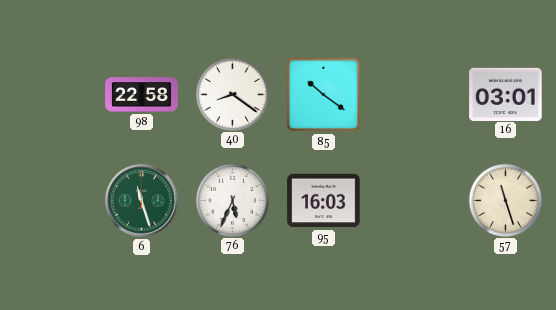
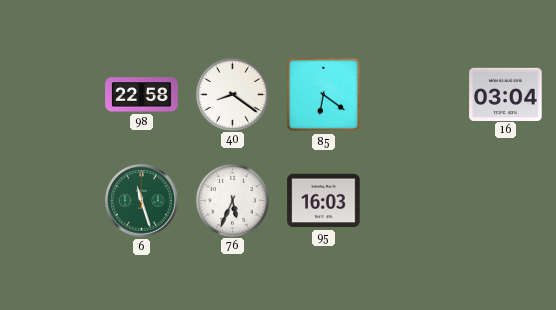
85: 10:21 -> 6:21
16: 03:01 -> 03:04
57: 11:27 -> none
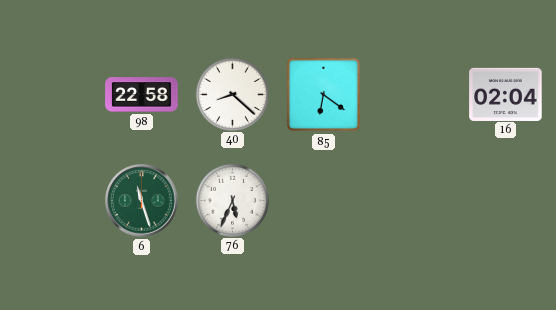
40: 8:21 -> 8:22
16: 03:04 -> 02:04
95: 16:03 -> none
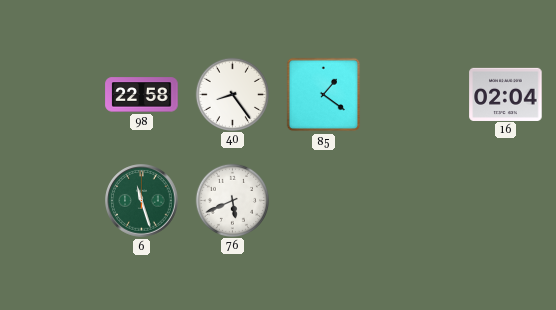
40: 8:22 -> 8:24
85: 6:21 -> 1:21
76: 5:34 -> 5:41
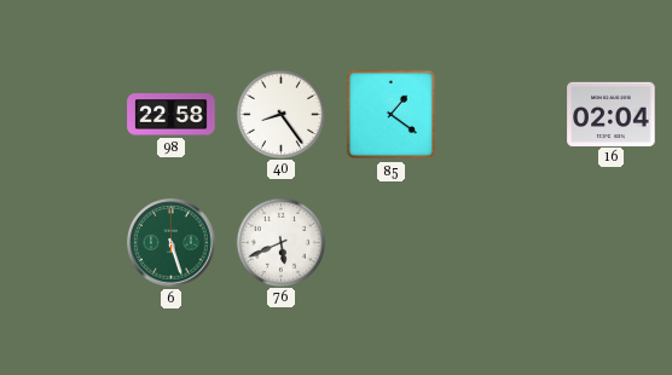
6: 11:27 -> 5:27
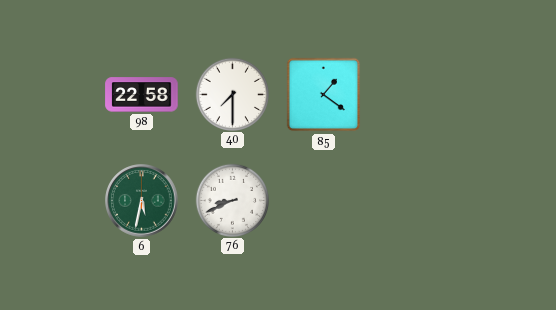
40: 8:24 -> 7:30
16: 02:04 -> none
6: 5:27 -> 5:32
76: 5:41 -> 8:41
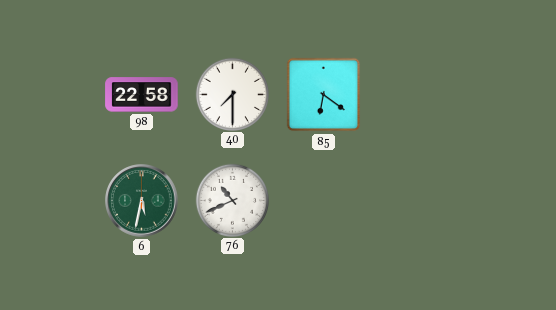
85: 1:21 -> 6:21
76: 8:41 -> 10:41
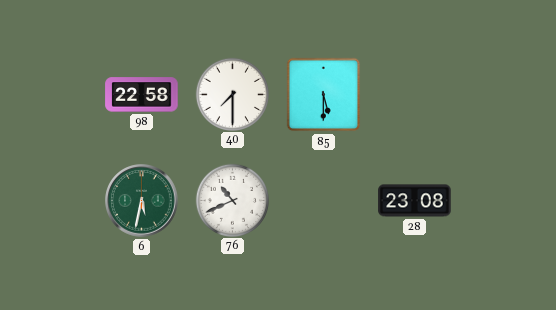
85: 6:21 -> 5:30
28: none -> 23:08
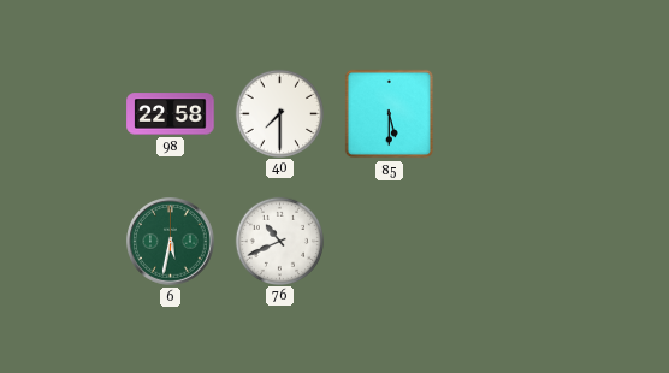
28: 23:08 -> none
